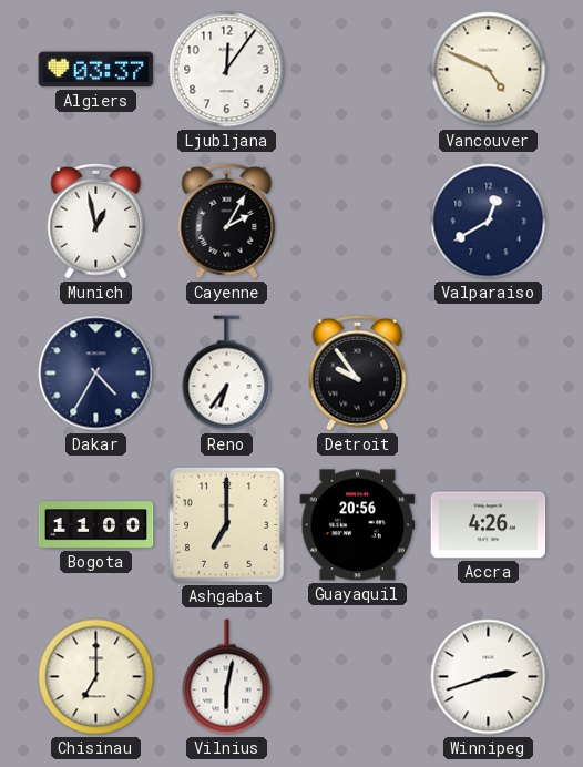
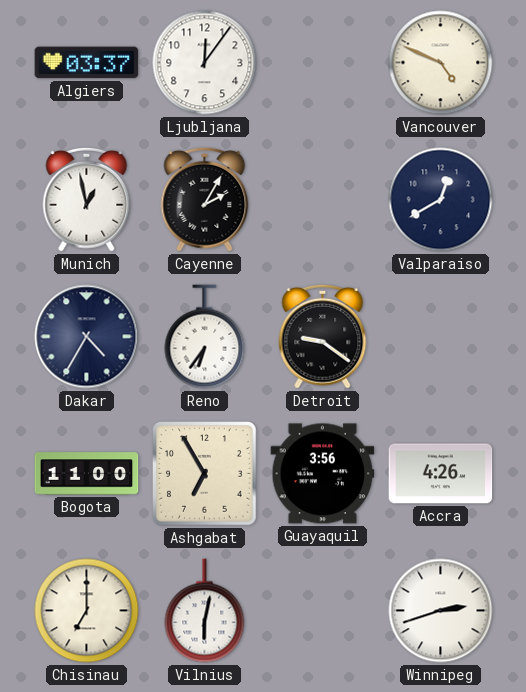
Detroit: 9:54 -> 9:21
Ashgabat: 7:00 -> 6:55
Guayaquil: 20:56 -> 3:56
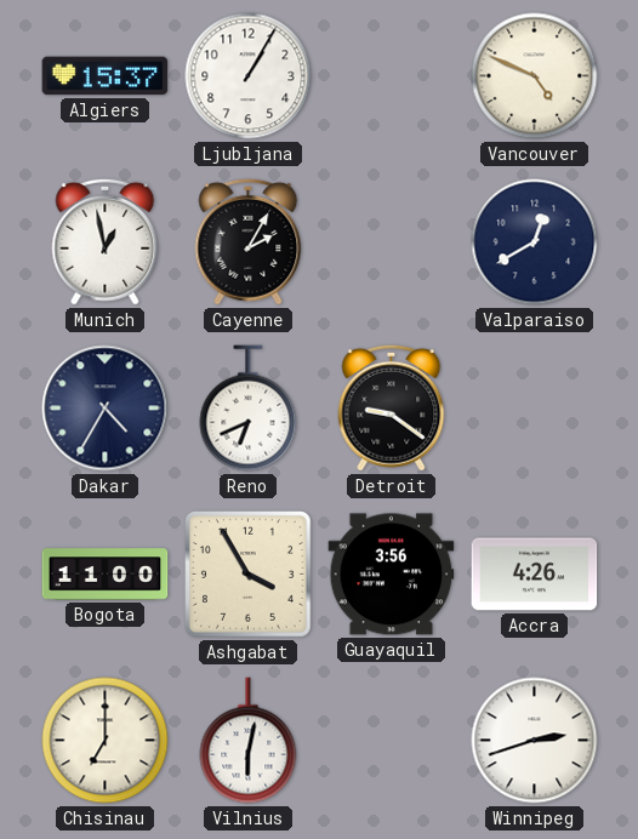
Algiers: 03:37 -> 15:37
Ljubljana: 12:06 -> 1:05
Reno: 6:36 -> 6:41
Ashgabat: 6:55 -> 3:55
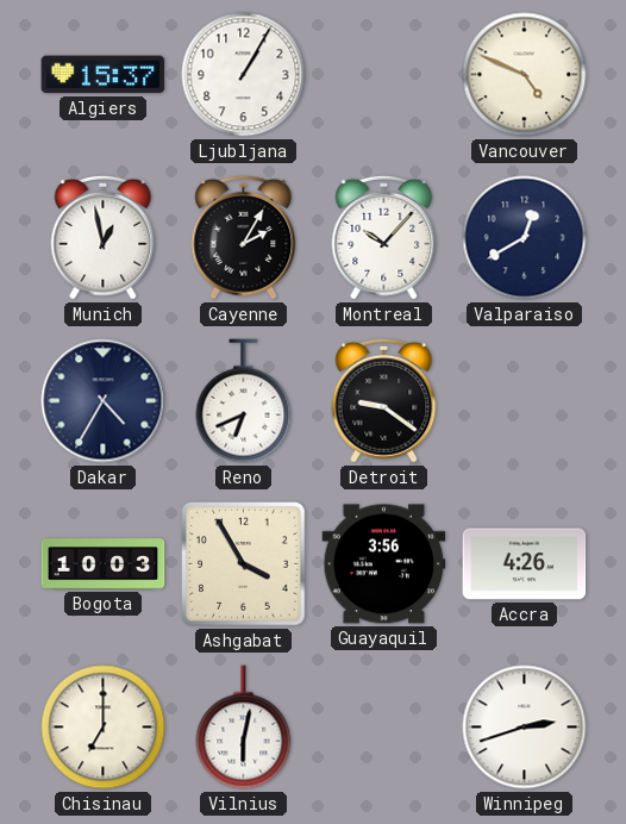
Montreal: none -> 10:07
Bogota: 11:00 -> 10:03
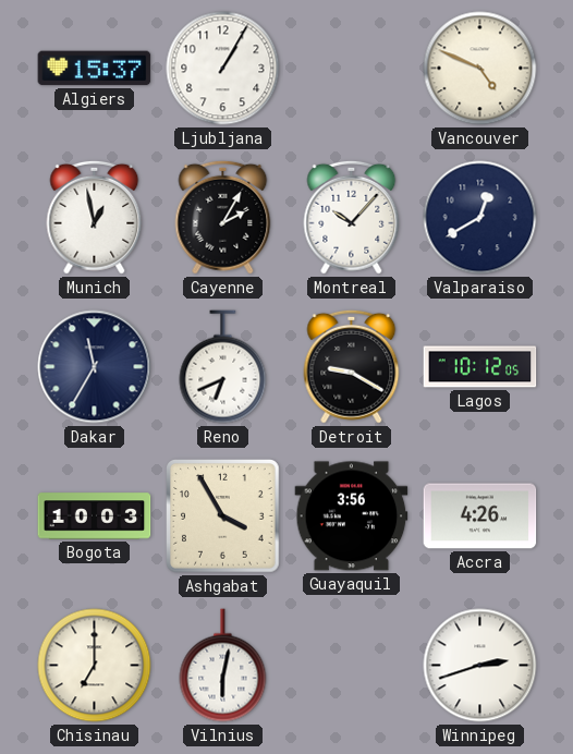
Dakar: 4:35 -> 11:35
Detroit: 9:21 -> 9:20
Lagos: none -> 10:12
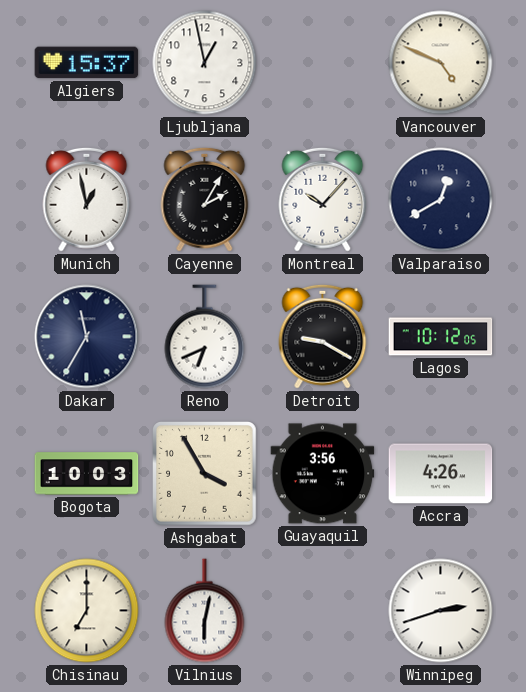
Ljubljana: 1:05 -> 12:58
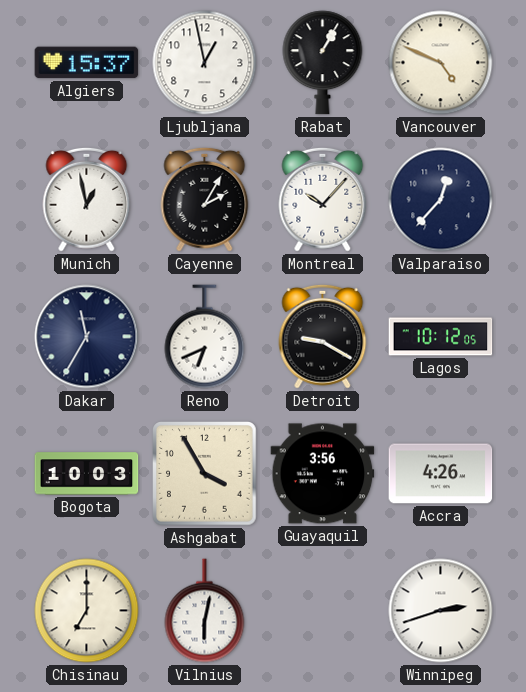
Rabat: none -> 1:05
Valparaiso: 12:40 -> 12:37
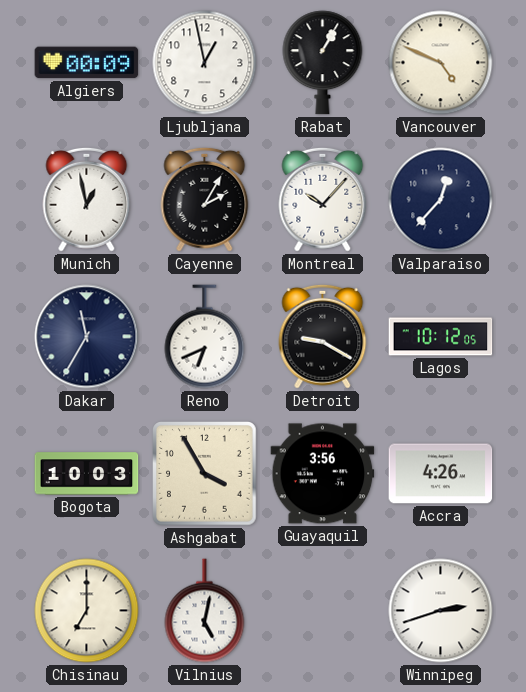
Algiers: 15:37 -> 00:09
Vilnius: 6:02 -> 5:02
